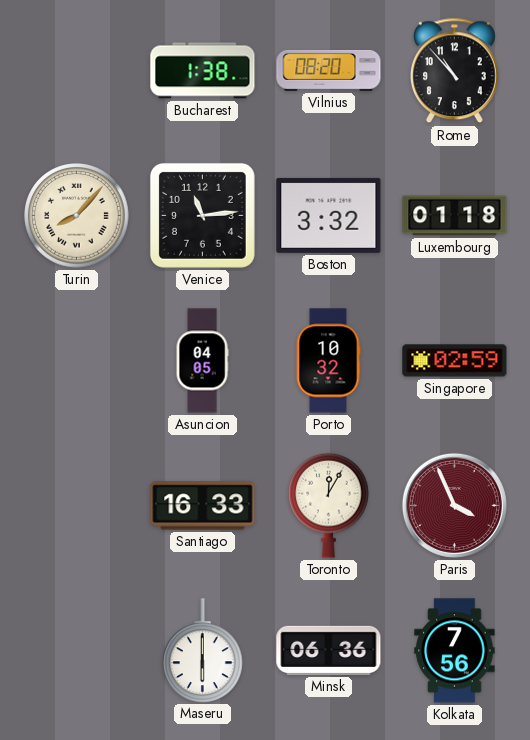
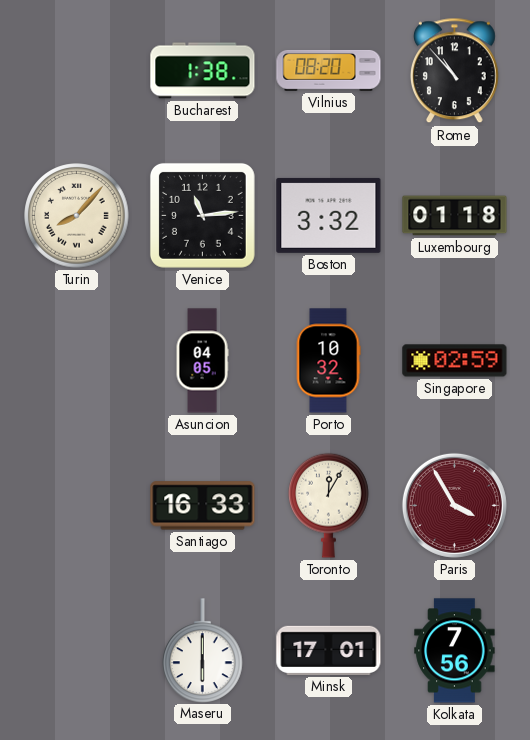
Paris: 3:56 -> 3:55
Minsk: 06:36 -> 17:01
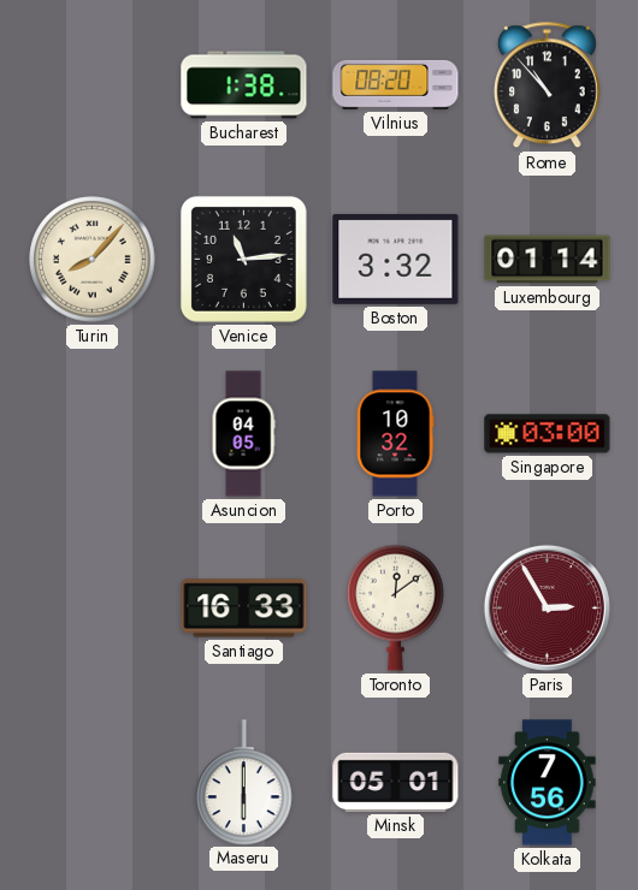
Luxembourg: 01:18 -> 01:14
Singapore: 02:59 -> 03:00
Toronto: 12:05 -> 12:09
Paris: 3:55 -> 2:55
Minsk: 17:01 -> 05:01
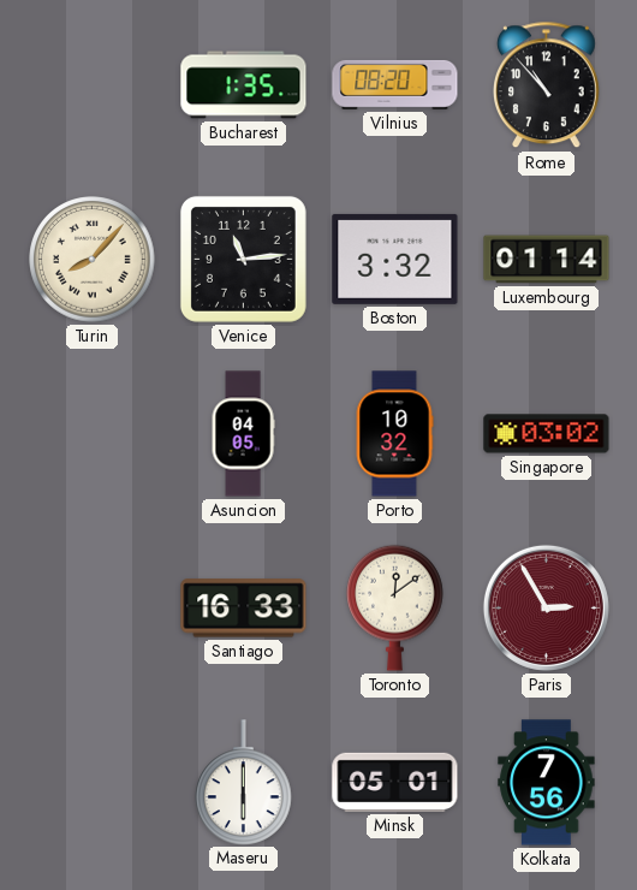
Bucharest: 1:38 -> 1:35
Singapore: 03:00 -> 03:02
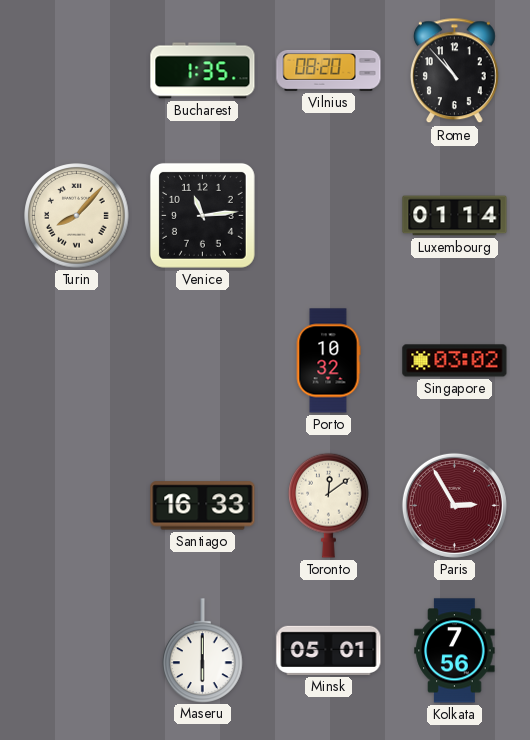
Boston: 3:32 -> none
Asuncion: 04:05 -> none
